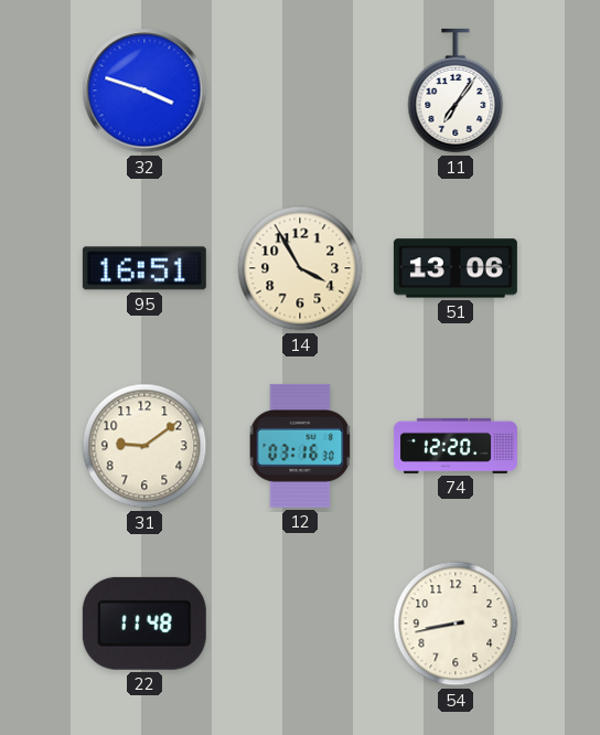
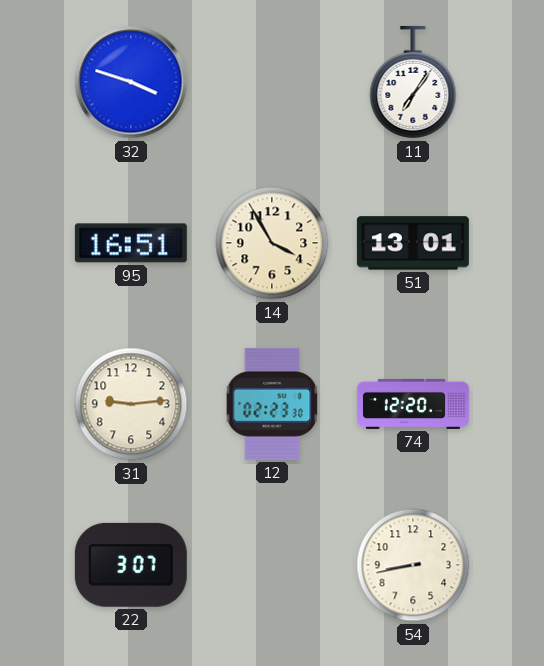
51: 13:06 -> 13:01
31: 9:09 -> 9:14
12: 03:16 -> 02:23
22: 11:48 -> 3:07
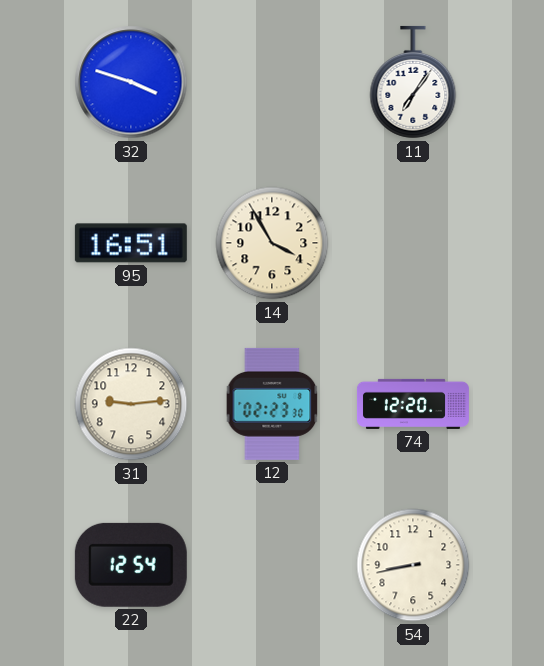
51: 13:01 -> none
22: 3:07 -> 12:54
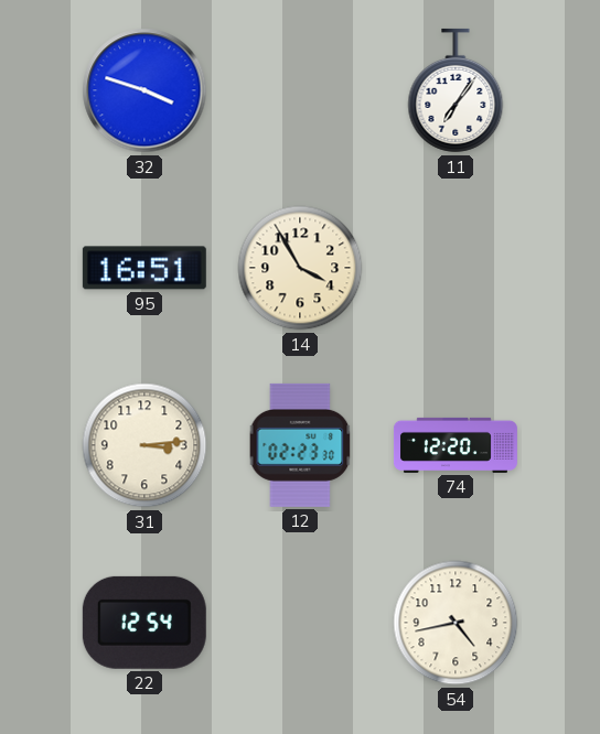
31: 9:14 -> 3:14
54: 8:43 -> 4:43
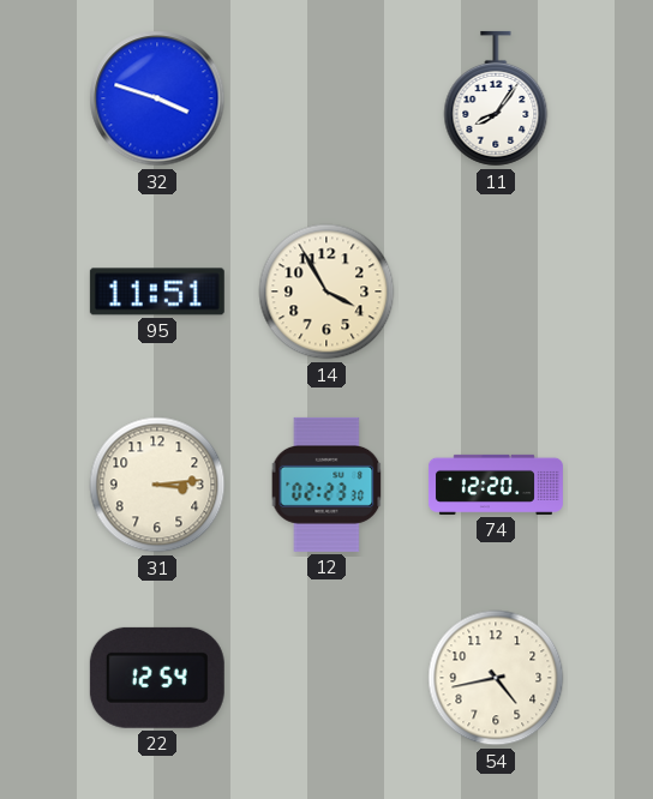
11: 7:06 -> 8:06
95: 16:51 -> 11:51
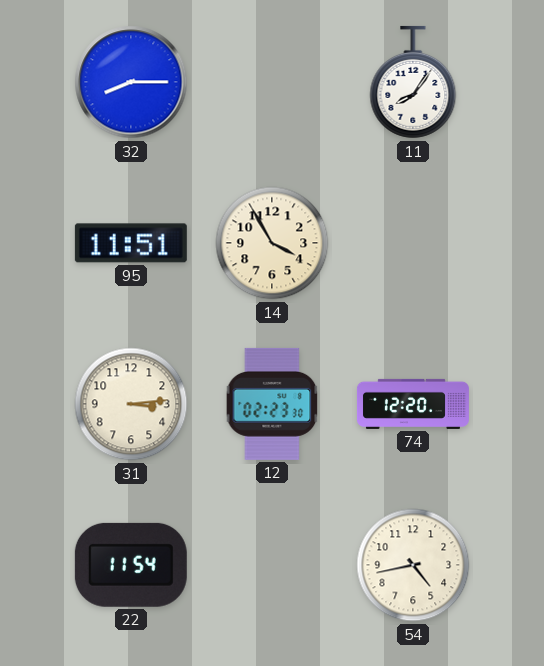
32: 3:48 -> 8:15
22: 12:54 -> 11:54
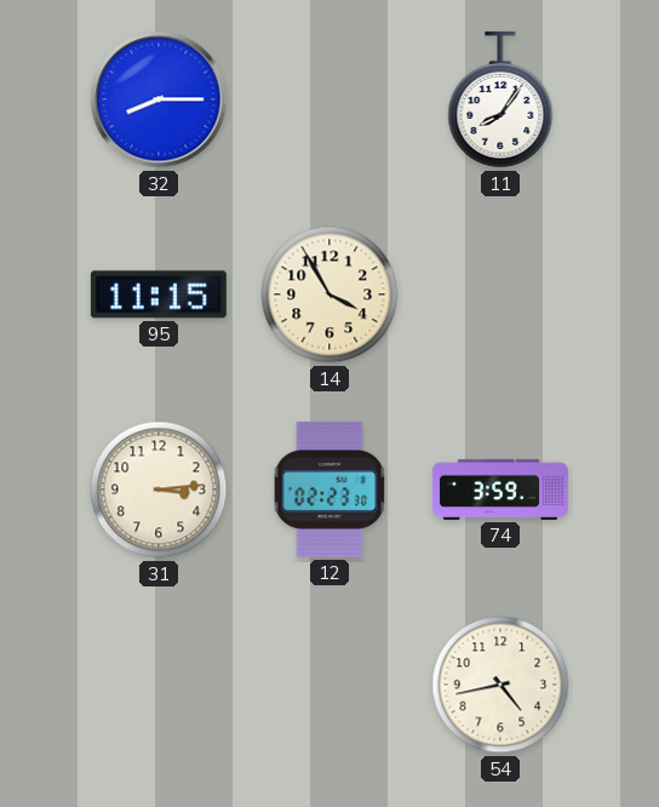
95: 11:51 -> 11:15
74: 12:20 -> 3:59
22: 11:54 -> none
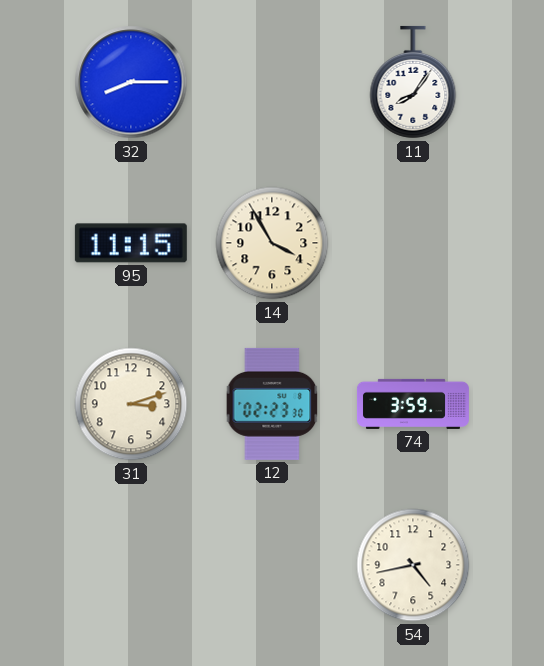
31: 3:14 -> 3:12
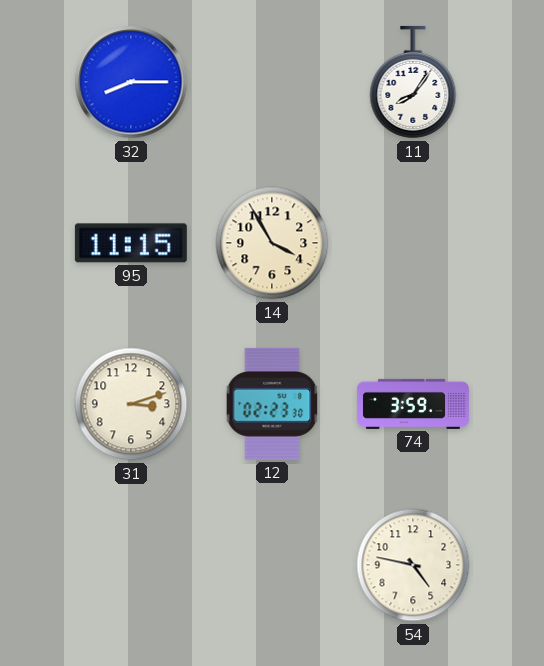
54: 4:43 -> 4:47
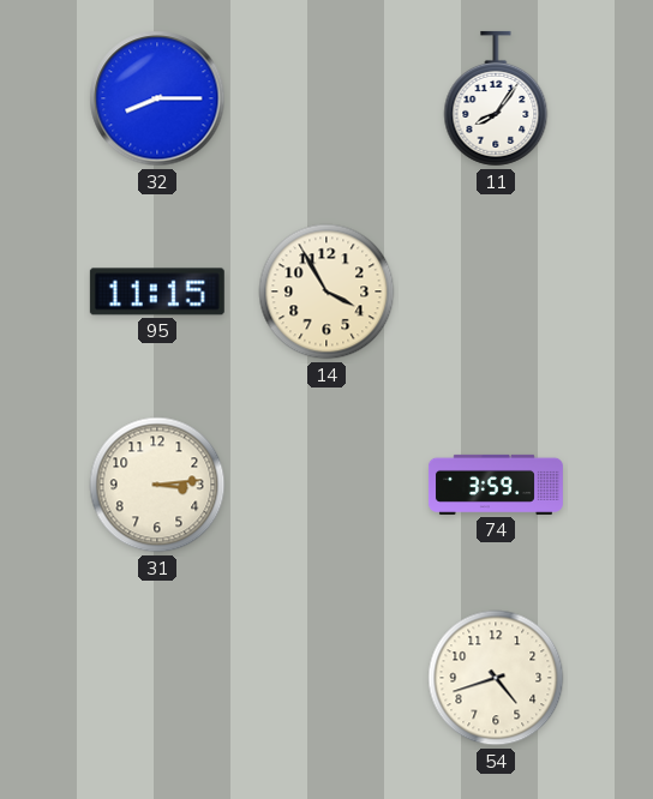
31: 3:12 -> 3:14
12: 02:23 -> none
54: 4:47 -> 4:42
